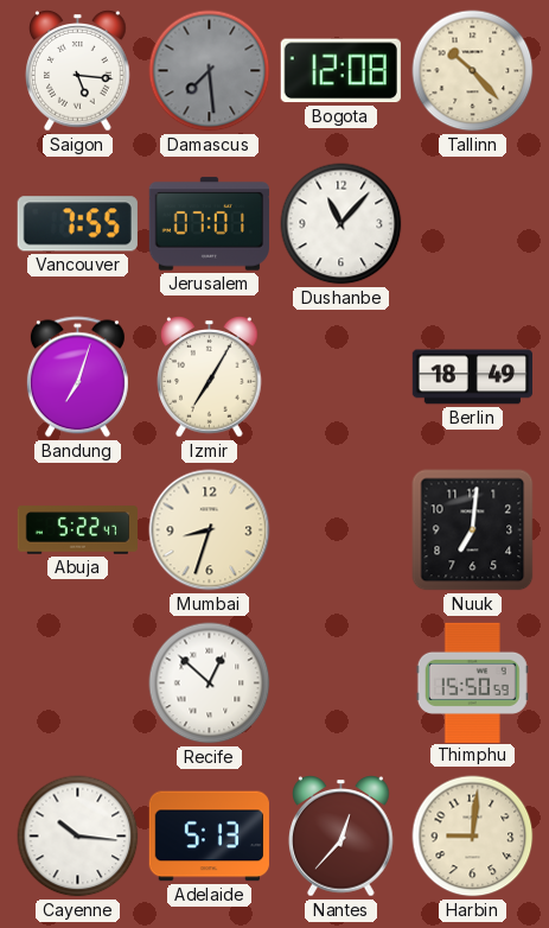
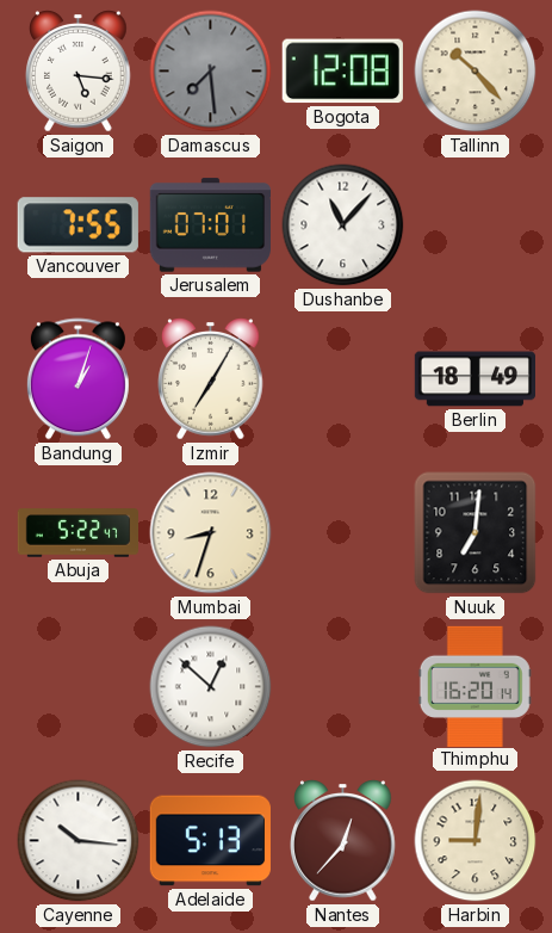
Bandung: 7:03 -> 1:03
Thimphu: 15:50 -> 16:20
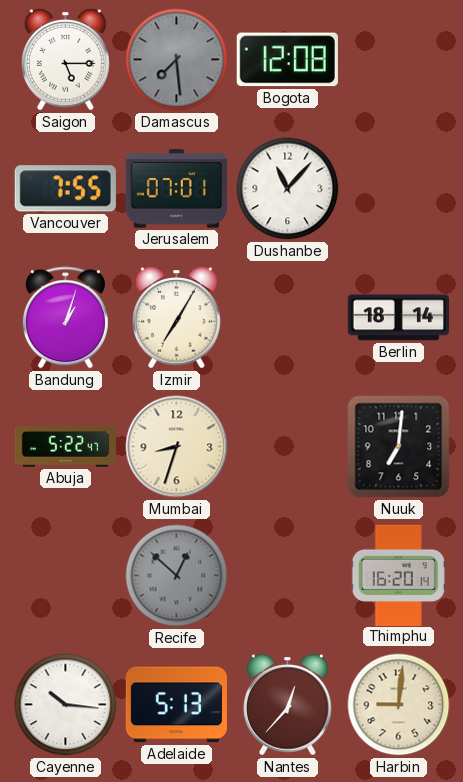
Saigon: 5:16 -> 5:15
Tallinn: 10:23 -> none
Berlin: 18:49 -> 18:14
Recife dial: white -> grey
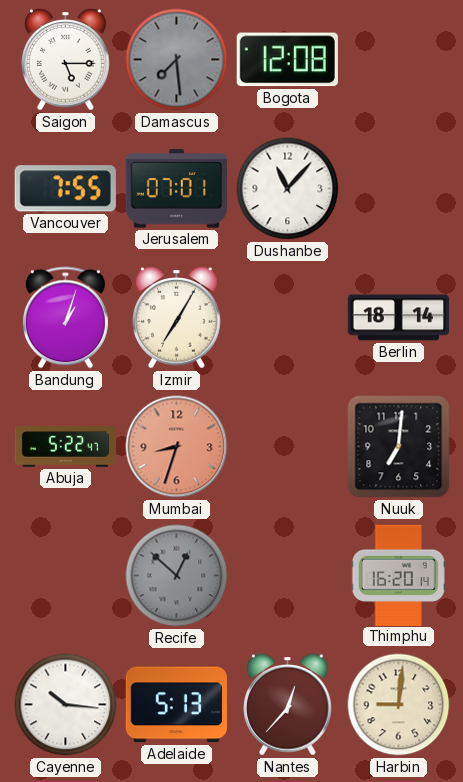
Mumbai dial: cream -> salmon
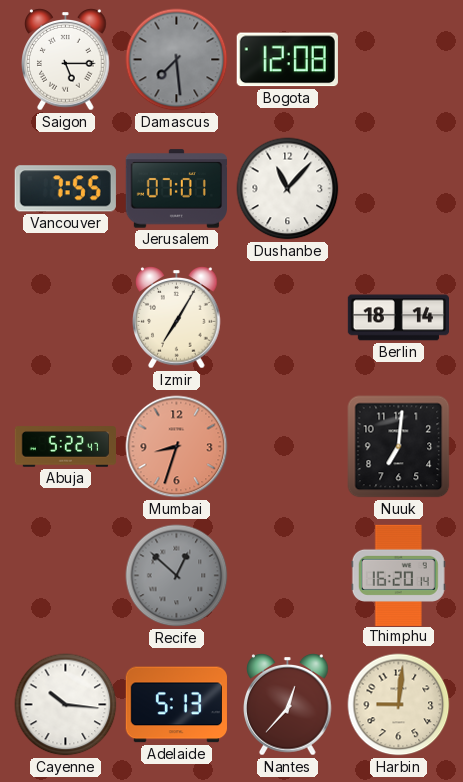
Bandung: 1:03 -> none
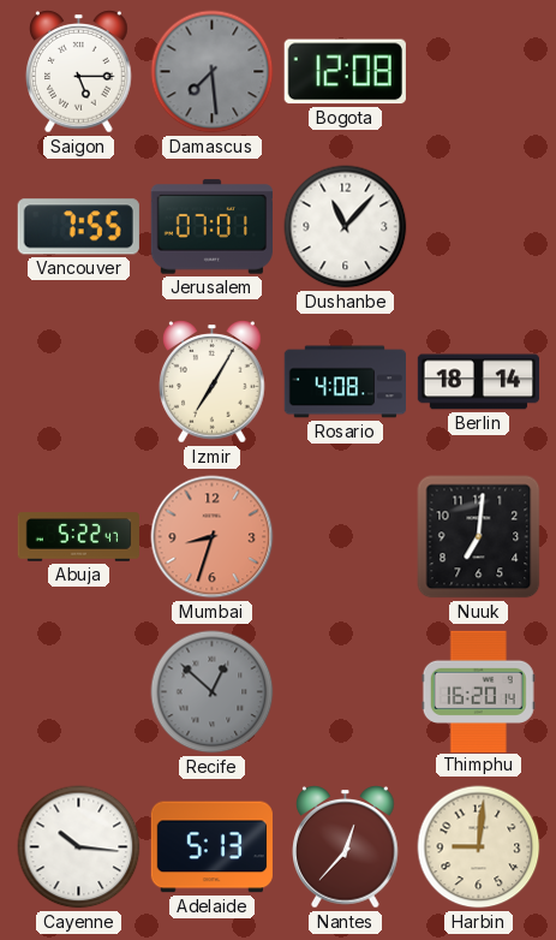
Rosario: none -> 4:08
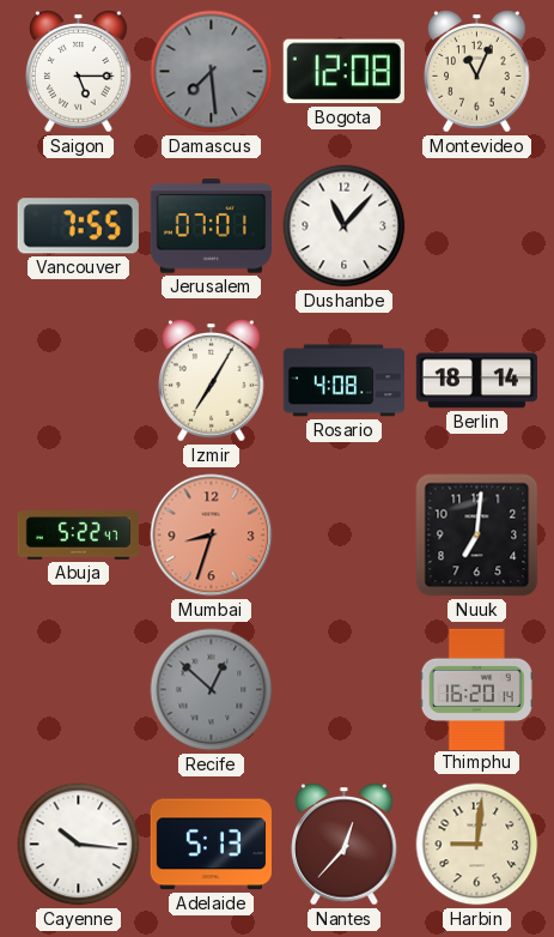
Montevideo: none -> 11:04
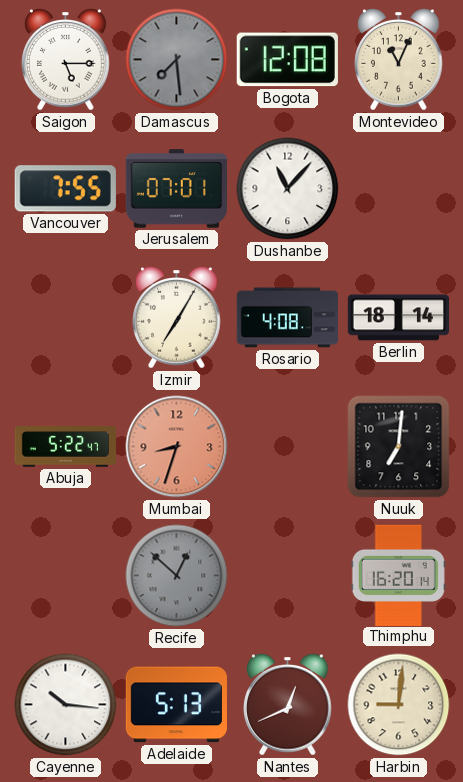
Nantes: 12:37 -> 12:41
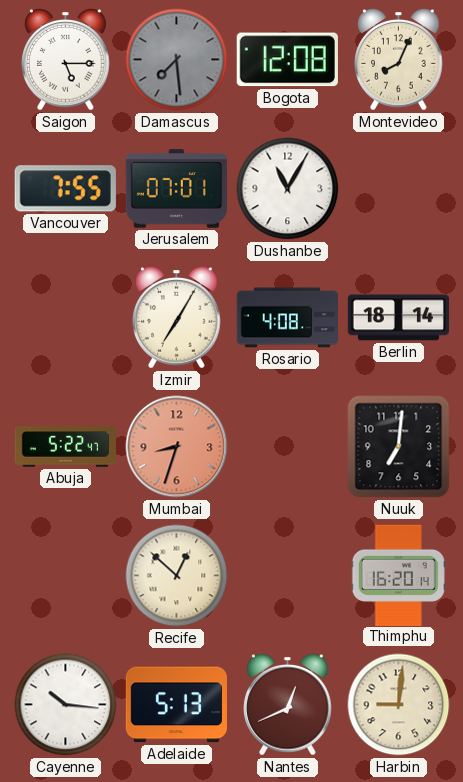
Montevideo: 11:04 -> 8:04
Dushanbe: 11:07 -> 11:05
Recife dial: grey -> cream
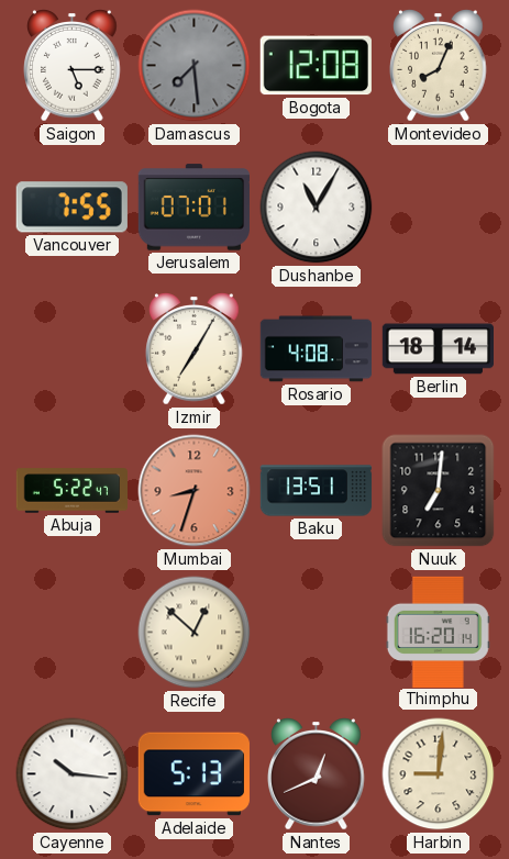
Baku: none -> 13:51
